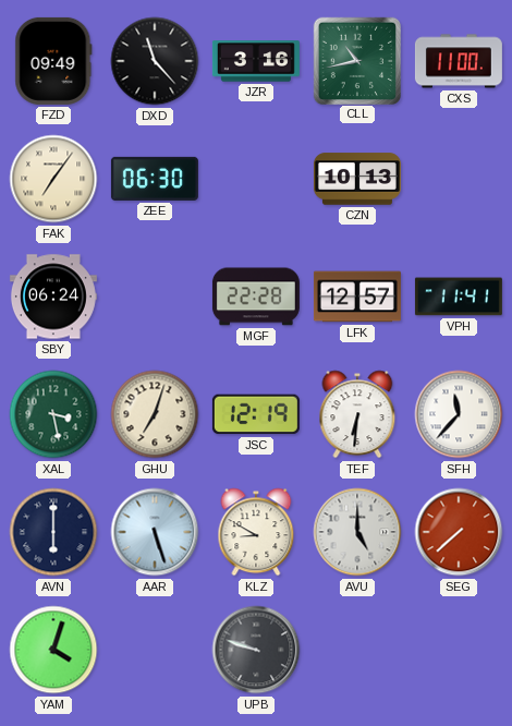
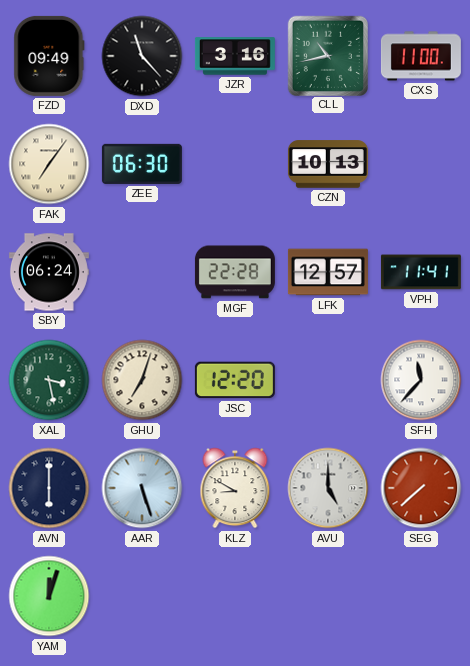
JSC: 12:19 -> 12:20
TEF: 6:31 -> none
YAM: 4:03 -> 12:03
UPB: 9:48 -> none
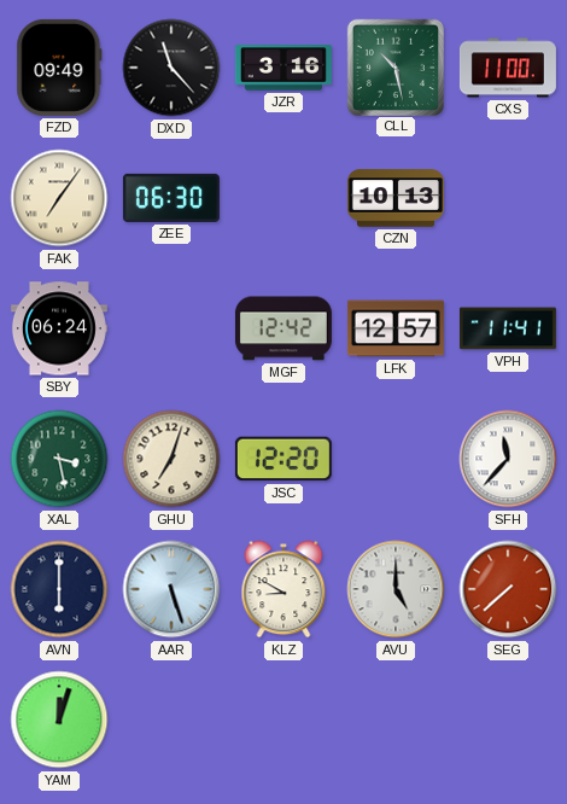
CLL: 10:43 -> 10:28
MGF: 22:28 -> 12:42
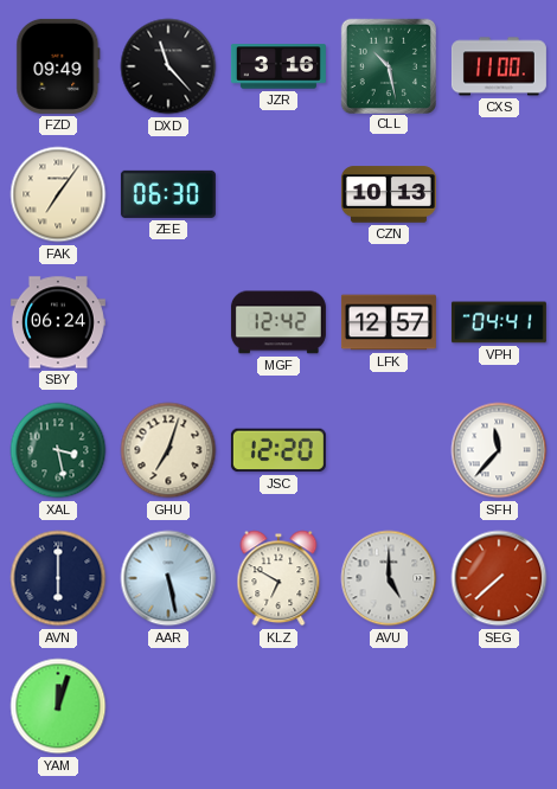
VPH: 11:41 -> 04:41
AAR: 5:27 -> 5:28
KLZ: 8:50 -> 6:50
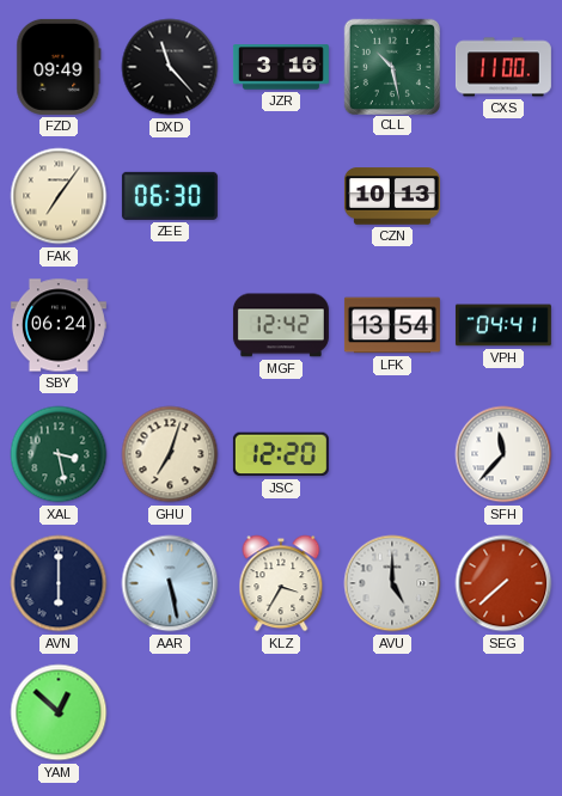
LFK: 12:57 -> 13:54
KLZ: 6:50 -> 3:35
YAM: 12:03 -> 12:52
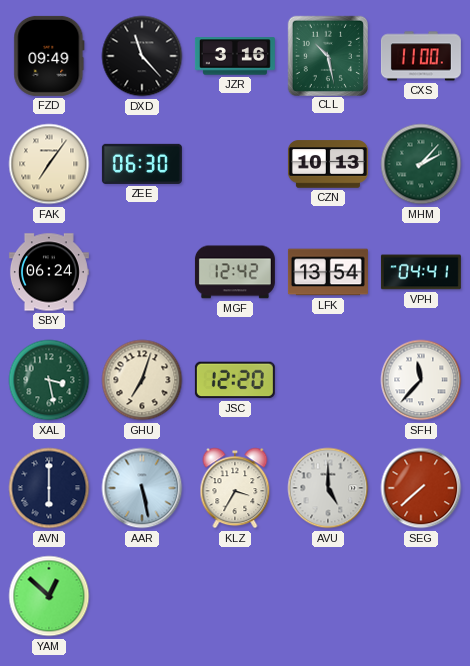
MHM: none -> 2:07
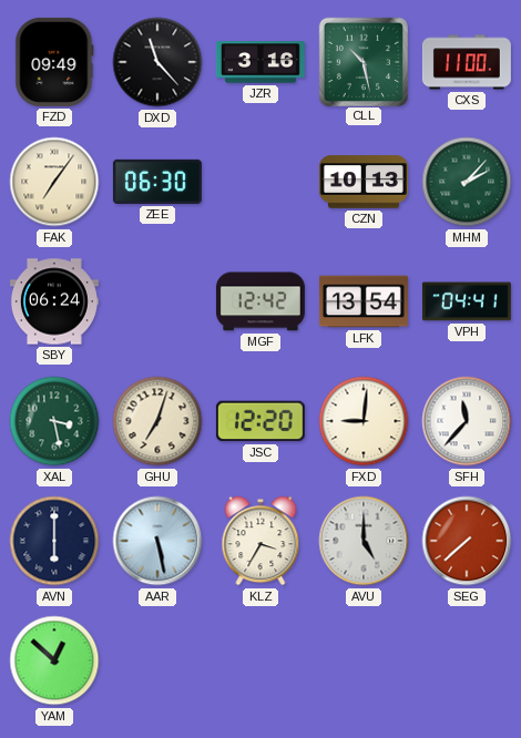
FXD: none -> 9:01
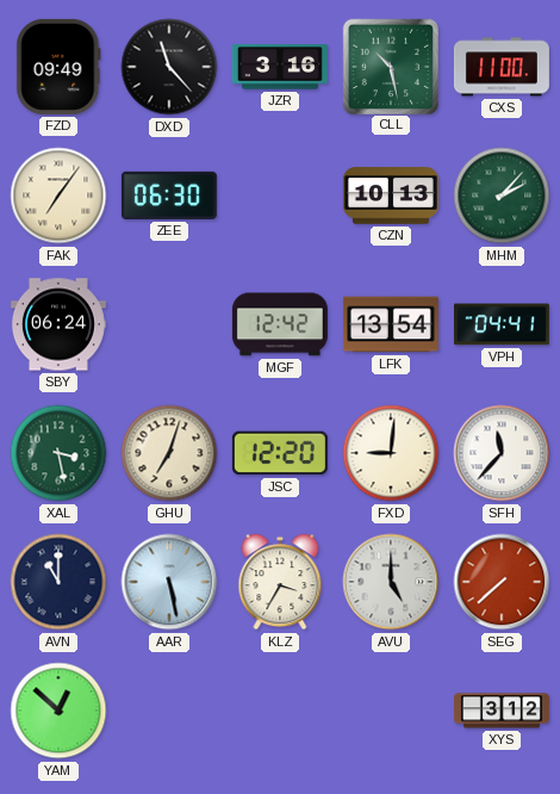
AVN: 6:00 -> 11:00
XYS: none -> 3:12
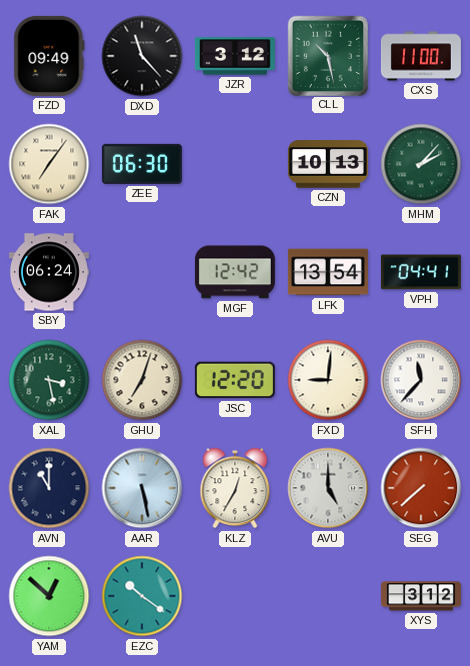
JZR: 3:16 -> 3:12
KLZ: 3:35 -> 12:35
EZC: none -> 10:21
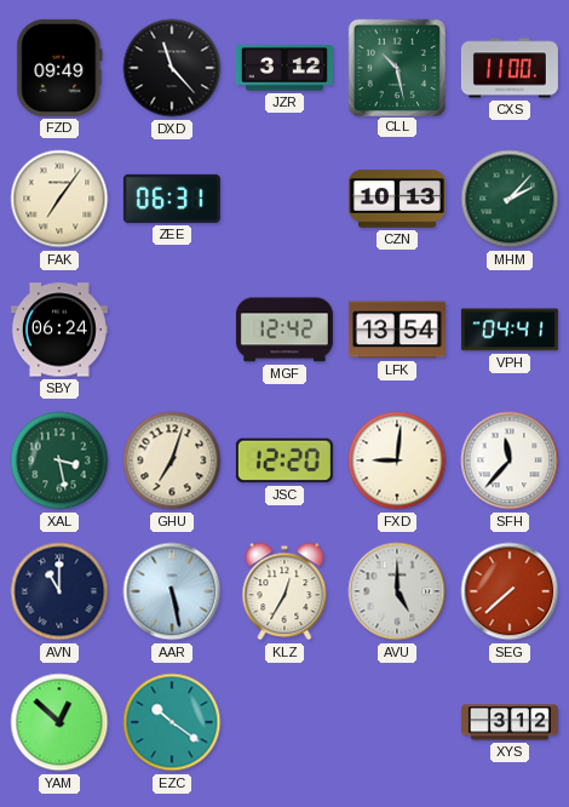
ZEE: 06:30 -> 06:31
